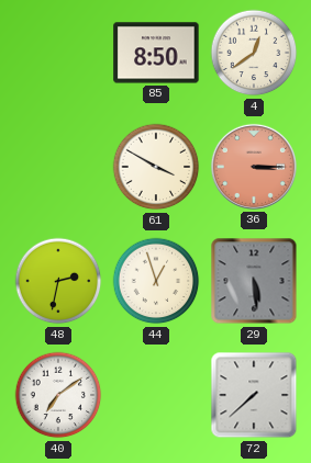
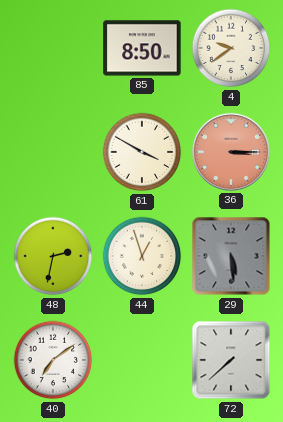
4: 12:39 -> 9:39
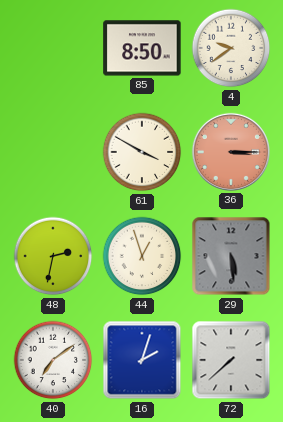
16: none -> 2:03
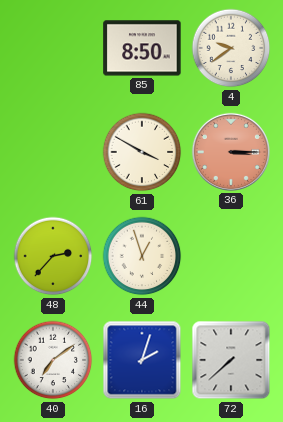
48: 2:32 -> 2:37
29: 5:29 -> none
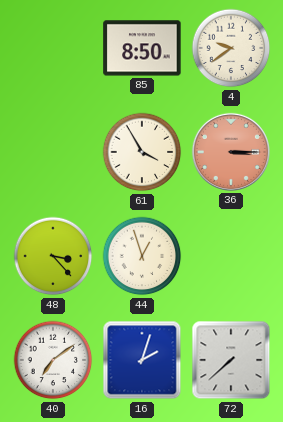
61: 3:50 -> 3:55
48: 2:37 -> 3:23
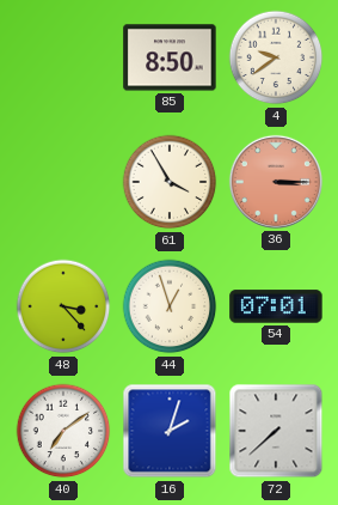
54: none -> 07:01
